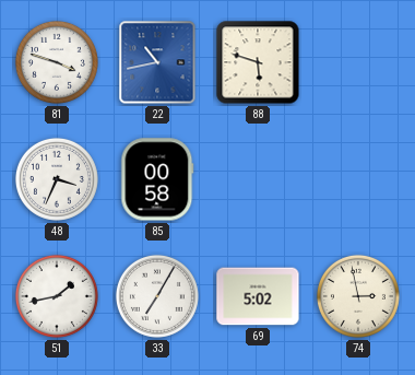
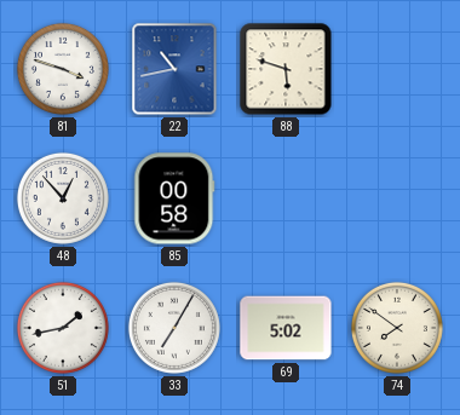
48: 3:34 -> 12:53
74: 2:58 -> 7:51
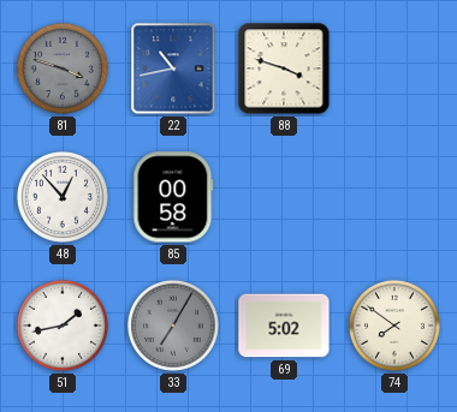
81 dial: white -> grey
88: 5:48 -> 3:48
33 dial: white -> grey
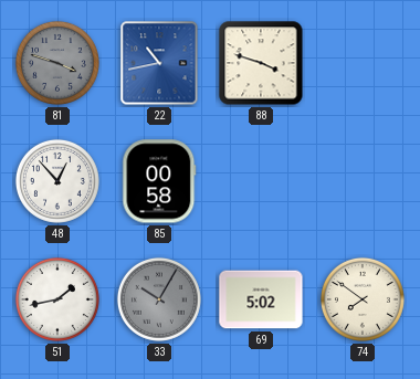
33: 7:05 -> 10:05
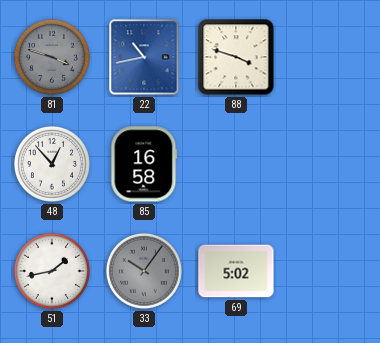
85: 00:58 -> 16:58
33: 10:05 -> 10:06
74: 7:51 -> none
